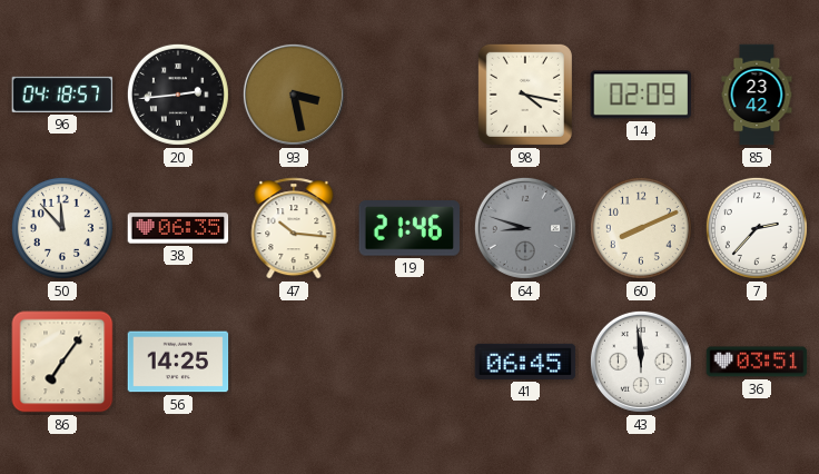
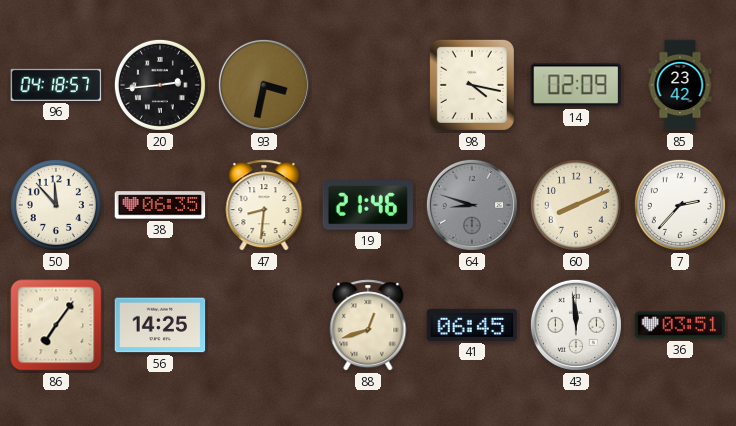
93: 3:28 -> 3:32
47: 10:16 -> 8:31
88: none -> 12:42
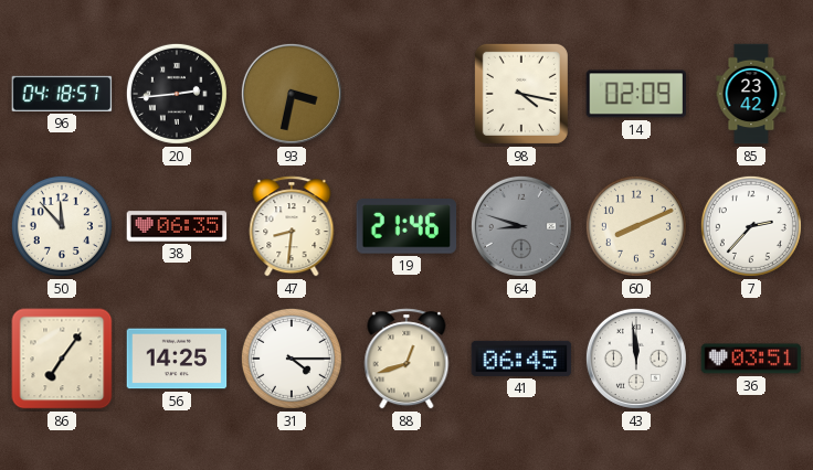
31: none -> 4:15
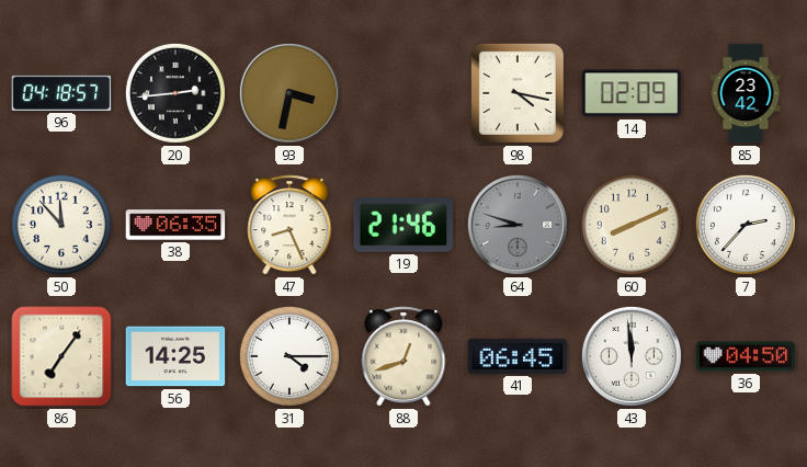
47: 8:31 -> 8:26
36: 03:51 -> 04:50
